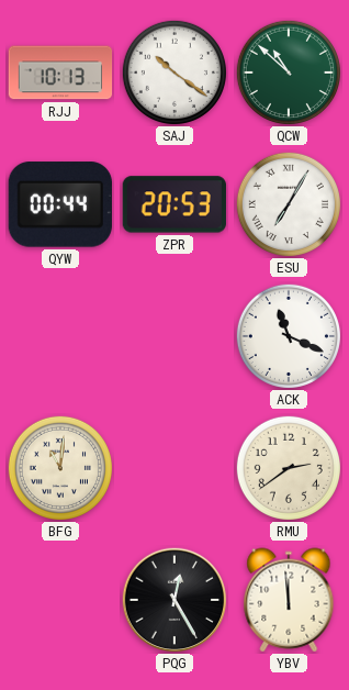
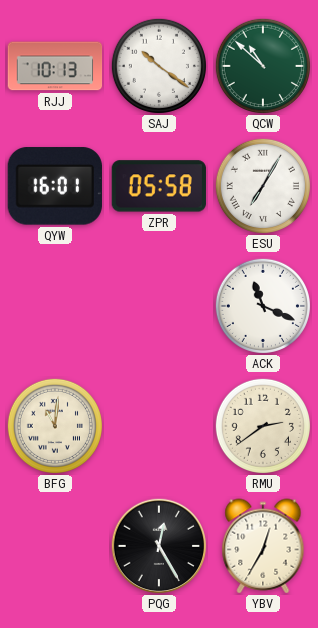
QYW: 00:44 -> 16:01
ZPR: 20:53 -> 05:58
YBV: 11:59 -> 12:35
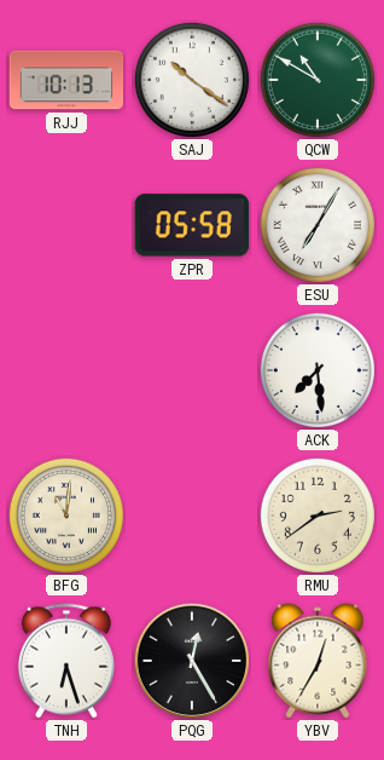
QCW: 10:52 -> 10:50
QYW: 16:01 -> none
ACK: 11:19 -> 7:29
TNH: none -> 6:27
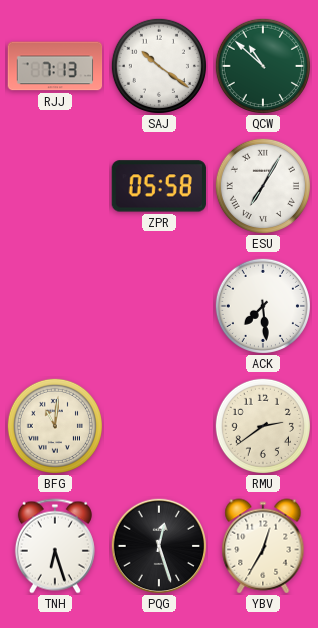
RJJ: 10:13 -> 7:13
QCW: 10:50 -> 10:52
PQG: 12:25 -> 12:27
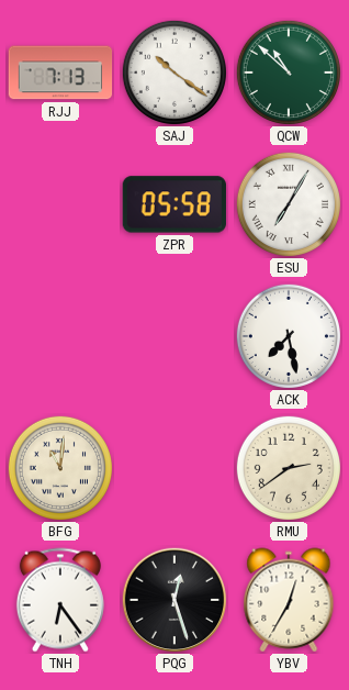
ACK: 7:29 -> 7:28
TNH: 6:27 -> 6:24
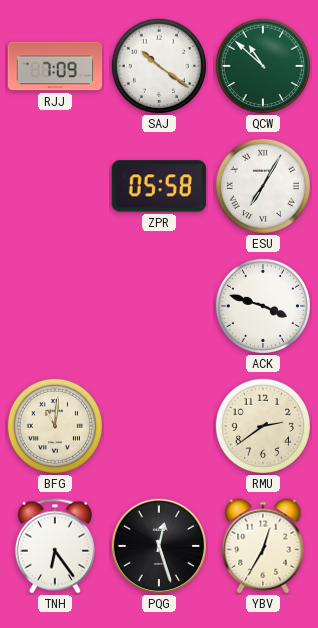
RJJ: 7:13 -> 7:09
ACK: 7:28 -> 3:48
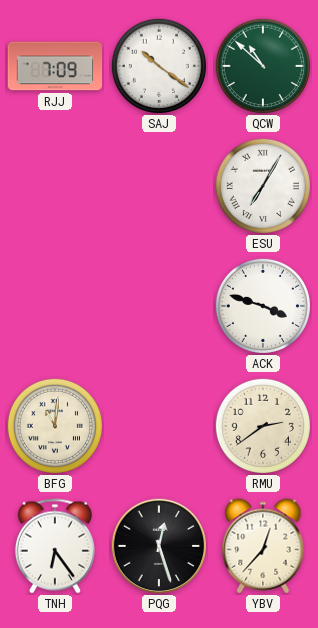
ZPR: 05:58 -> none
YBV: 12:35 -> 12:37
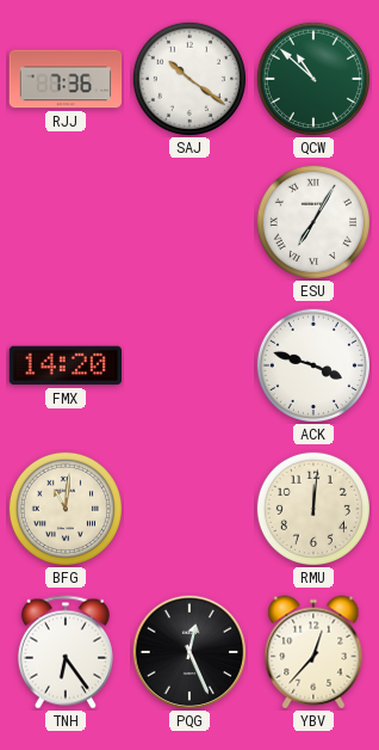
RJJ: 7:09 -> 7:36
FMX: none -> 14:20
RMU: 2:39 -> 12:01
PQG: 12:27 -> 12:26
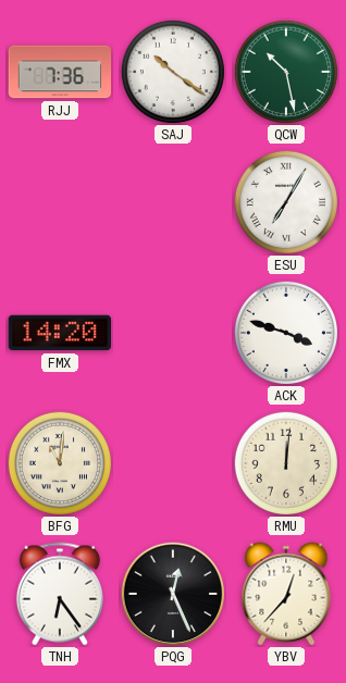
QCW: 10:52 -> 10:28
